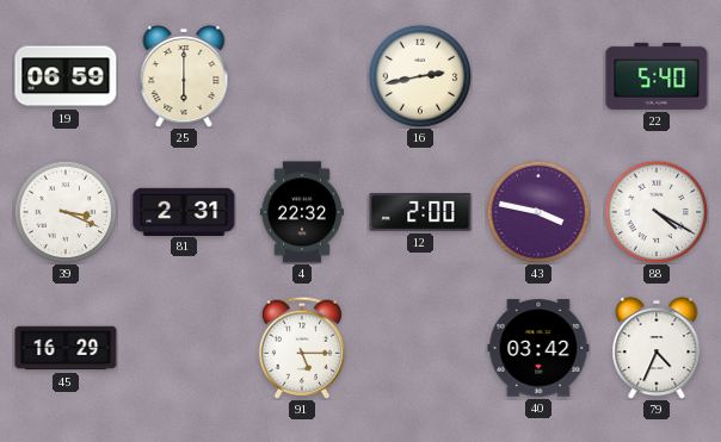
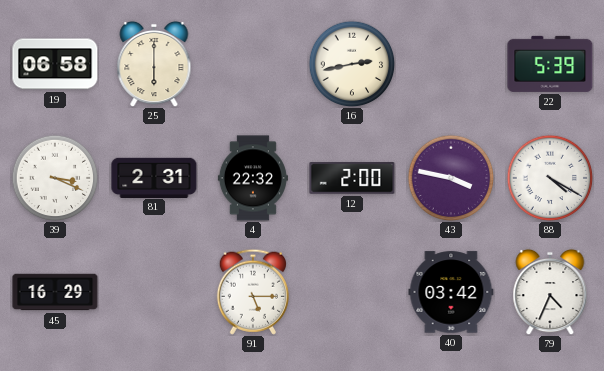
19: 06:59 -> 06:58
22: 5:40 -> 5:39
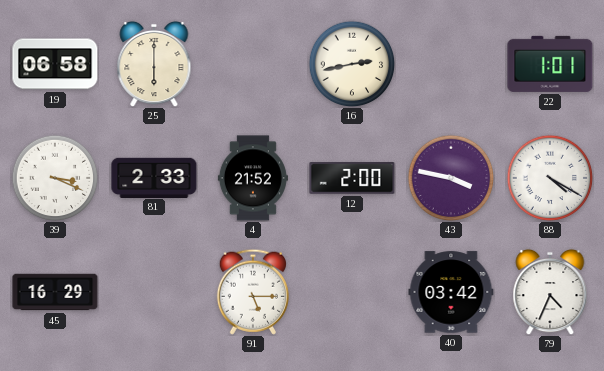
22: 5:39 -> 1:01
81: 2:31 -> 2:33
4: 22:32 -> 21:52
